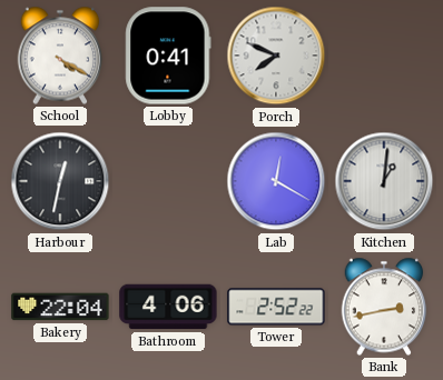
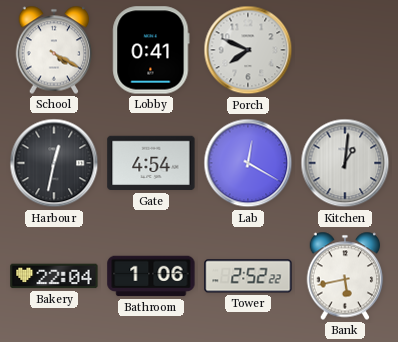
Gate: none -> 4:54
Bathroom: 4:06 -> 1:06
Bank: 2:43 -> 5:43
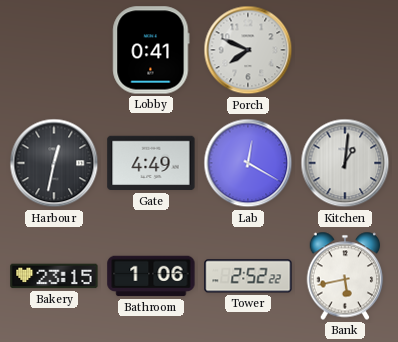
School: 4:20 -> none
Gate: 4:54 -> 4:49
Bakery: 22:04 -> 23:15
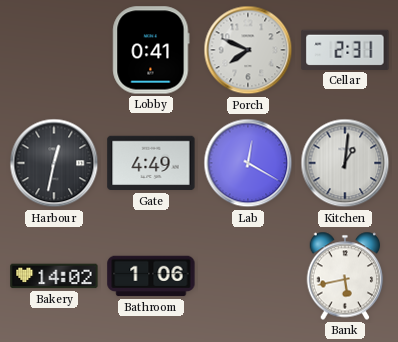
Cellar: none -> 2:31
Bakery: 23:15 -> 14:02
Tower: 2:52 -> none
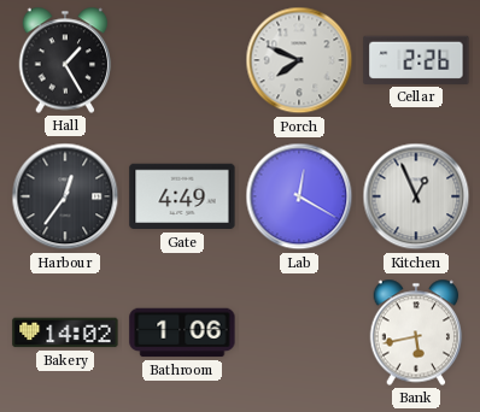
Hall: none -> 1:25
Lobby: 0:41 -> none
Cellar: 2:31 -> 2:26
Harbour: 12:32 -> 12:36
Kitchen: 1:01 -> 12:56
